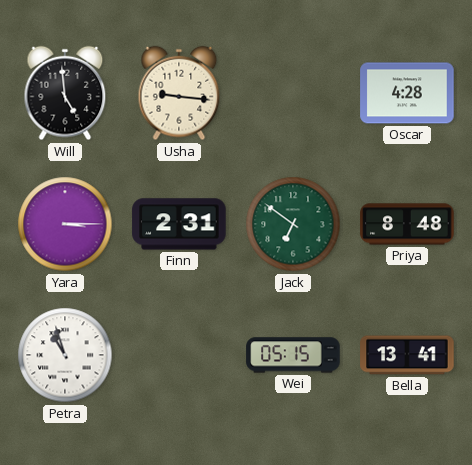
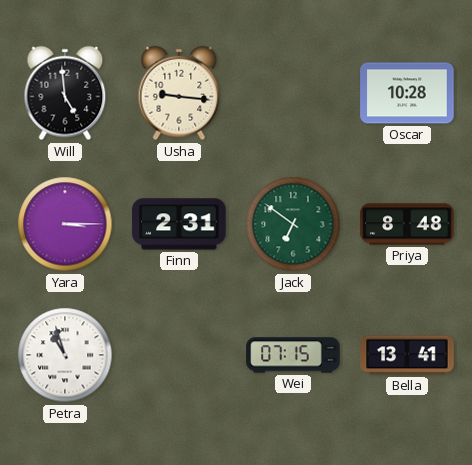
Oscar: 4:28 -> 10:28
Wei: 05:15 -> 07:15
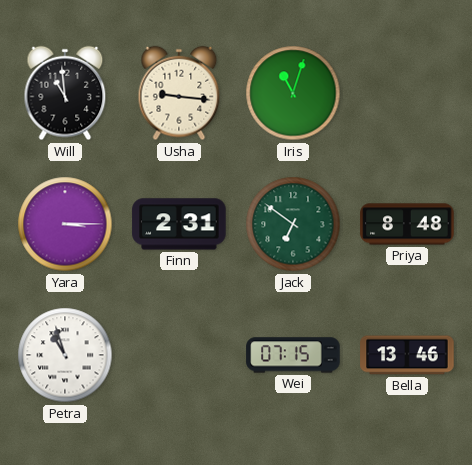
Will: 4:59 -> 10:59
Iris: none -> 11:03
Oscar: 10:28 -> none
Bella: 13:41 -> 13:46
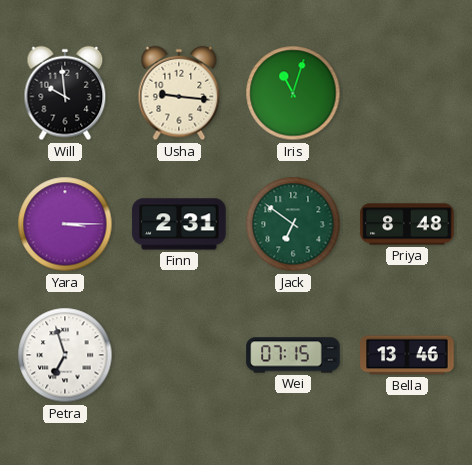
Will: 10:59 -> 9:59
Petra: 10:57 -> 6:57
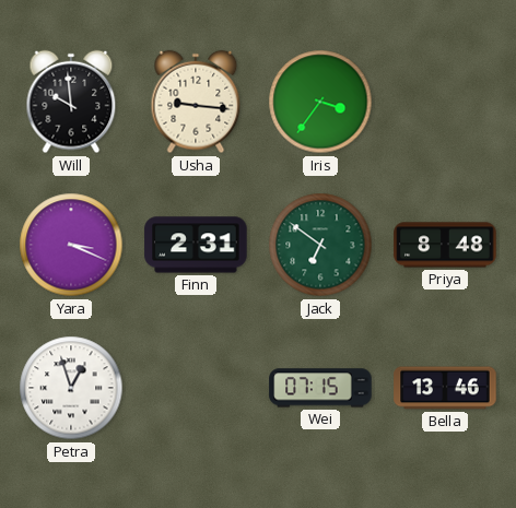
Iris: 11:03 -> 3:36
Yara: 3:15 -> 3:19
Petra: 6:57 -> 12:57
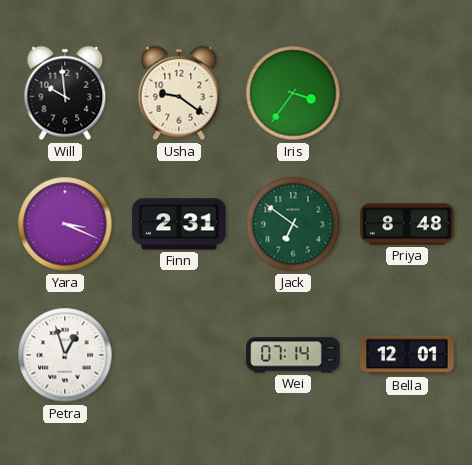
Usha: 9:16 -> 9:21
Wei: 07:15 -> 07:14
Bella: 13:46 -> 12:01
